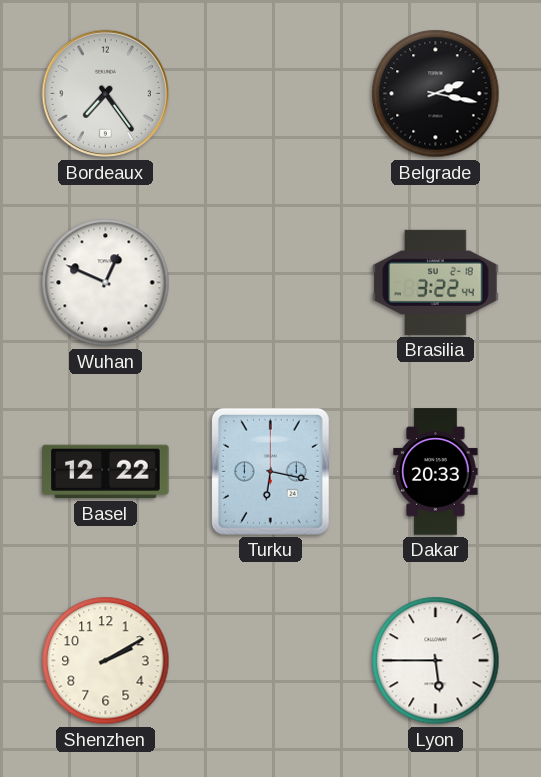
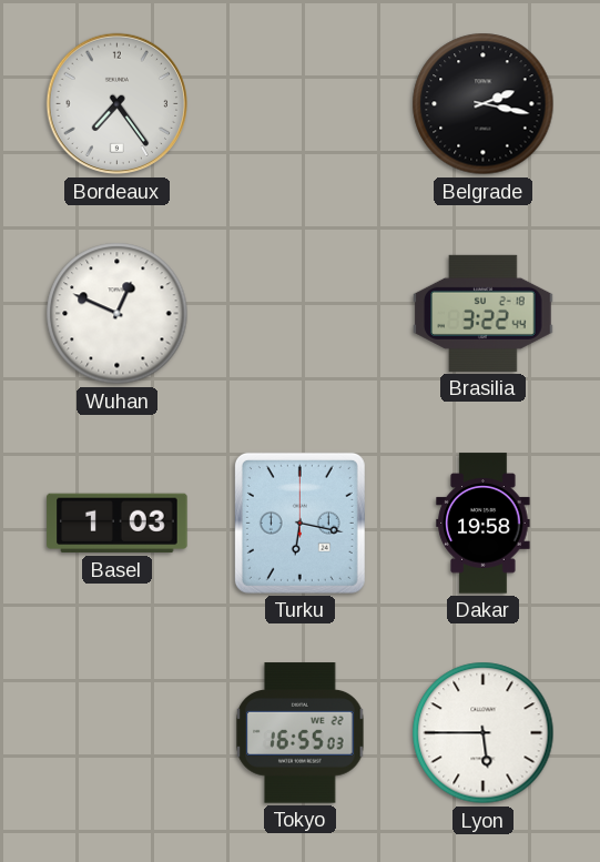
Basel: 12:22 -> 1:03
Dakar: 20:33 -> 19:58
Shenzhen: 2:10 -> none
Tokyo: none -> 16:55
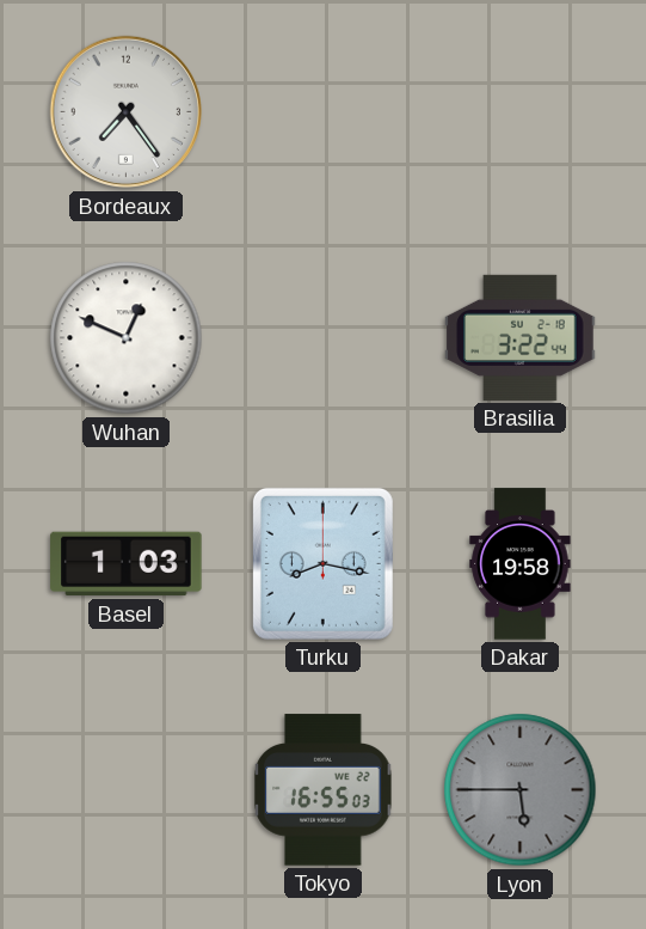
Belgrade: 2:17 -> none
Turku: 6:17 -> 8:17
Lyon dial: white -> grey
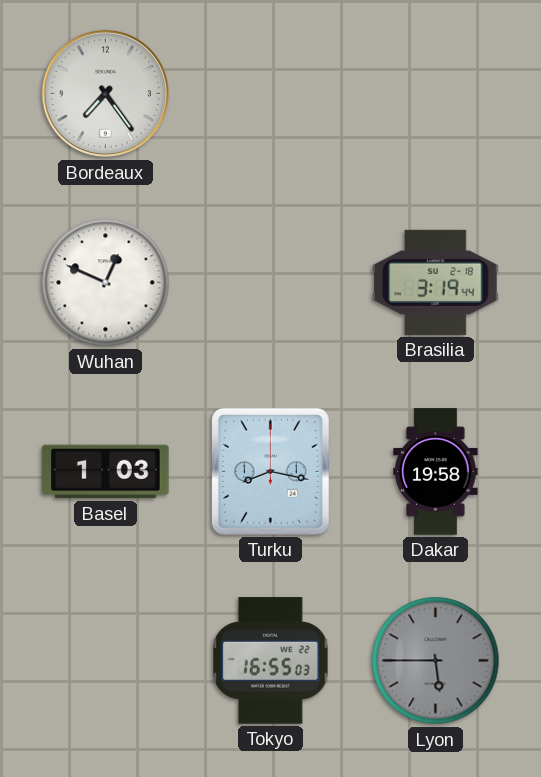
Brasilia: 3:22 -> 3:19
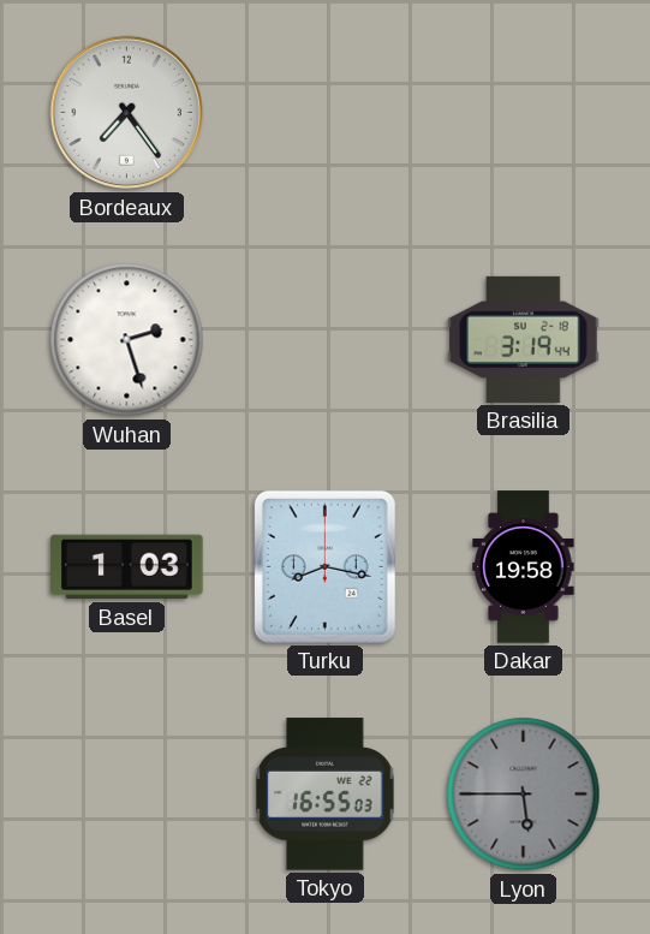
Wuhan: 12:49 -> 2:27
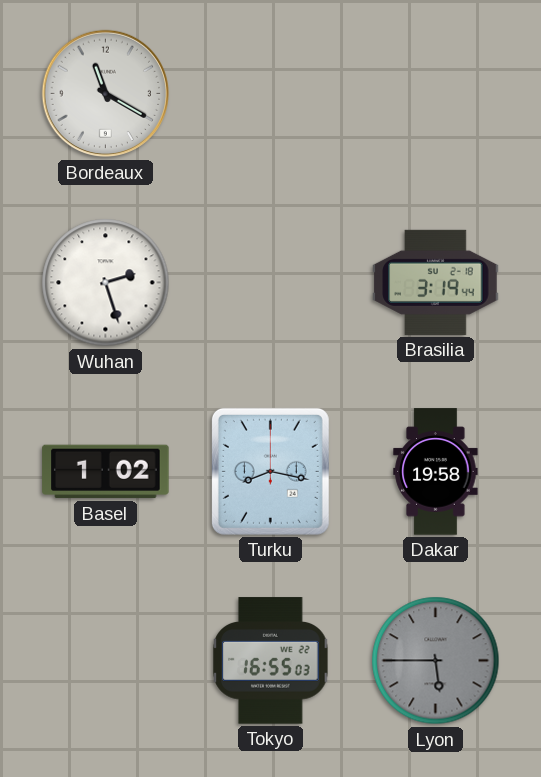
Bordeaux: 7:24 -> 11:20
Basel: 1:03 -> 1:02
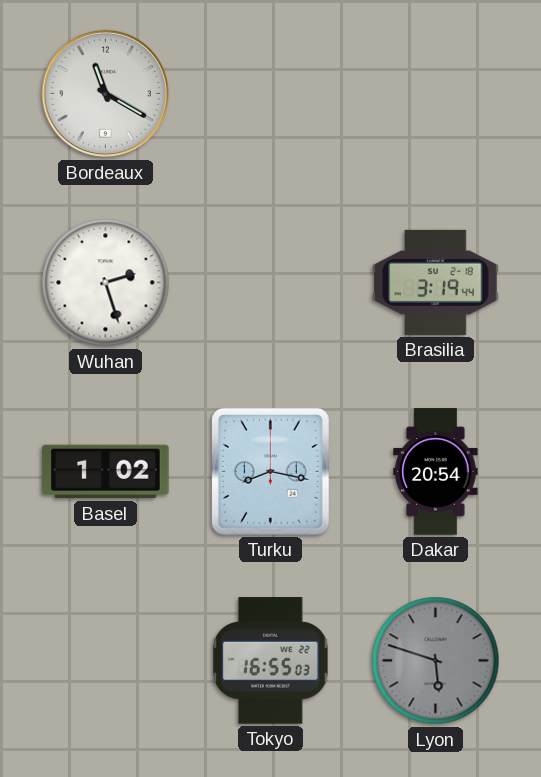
Dakar: 19:58 -> 20:54
Lyon: 5:45 -> 5:48
